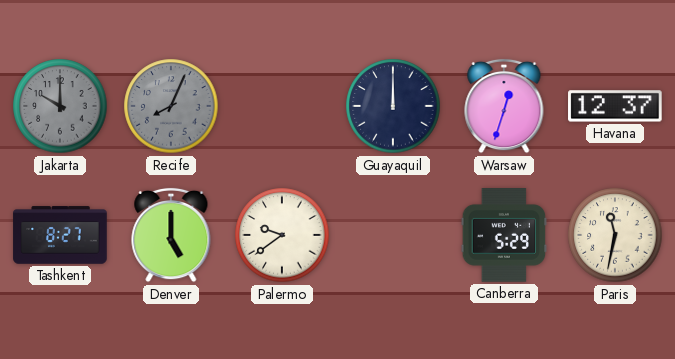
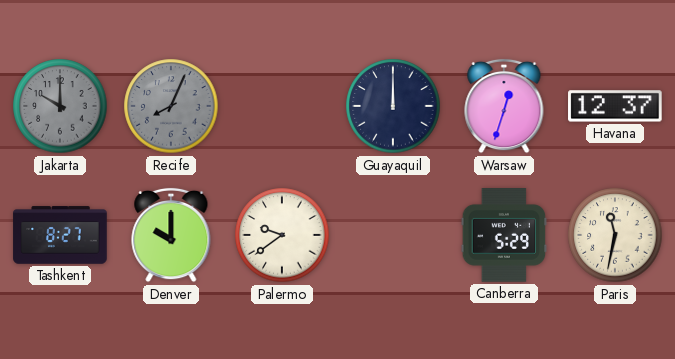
Denver: 5:00 -> 10:00
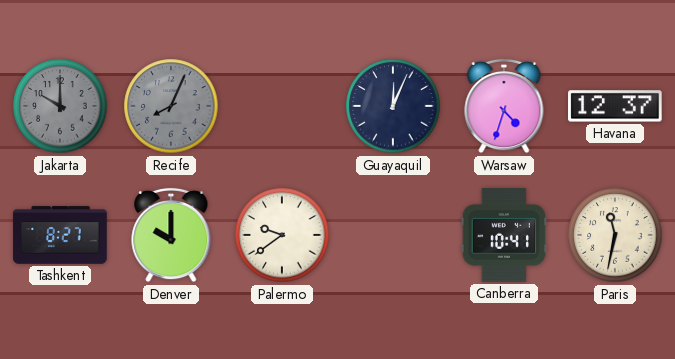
Guayaquil: 12:00 -> 12:04
Warsaw: 12:33 -> 4:33
Canberra: 5:29 -> 10:41
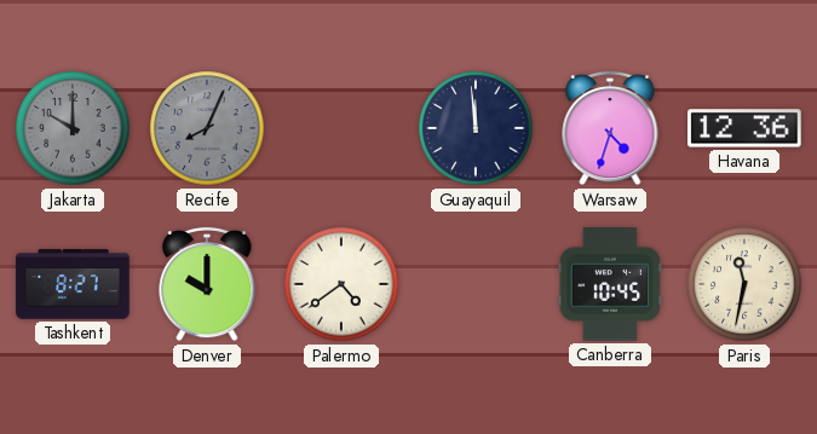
Guayaquil: 12:04 -> 11:59
Havana: 12:37 -> 12:36
Palermo: 9:39 -> 4:39
Canberra: 10:41 -> 10:45
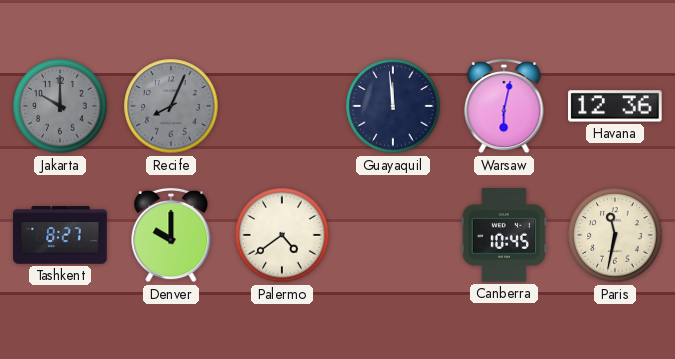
Warsaw: 4:33 -> 6:02
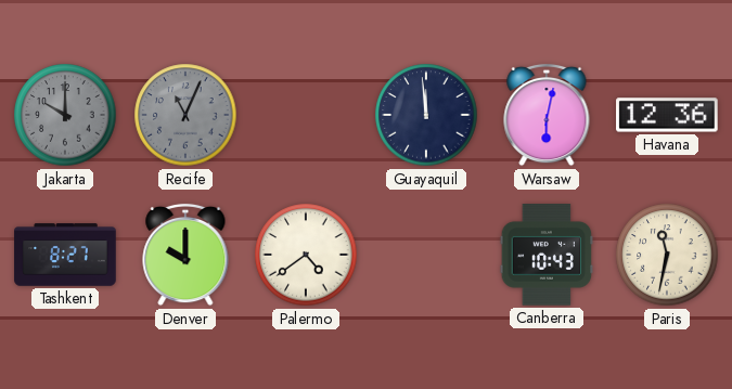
Recife: 8:04 -> 11:04
Canberra: 10:45 -> 10:43
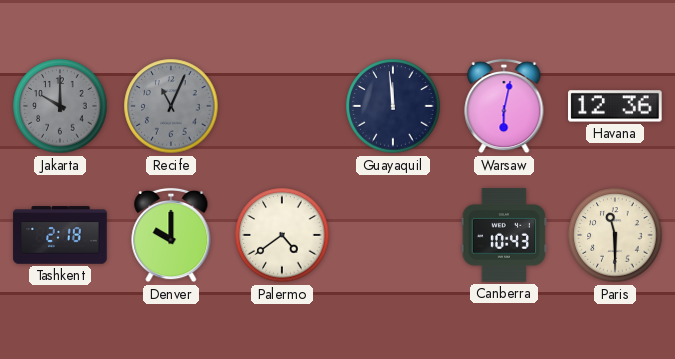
Tashkent: 8:27 -> 2:18
Paris: 11:32 -> 11:30
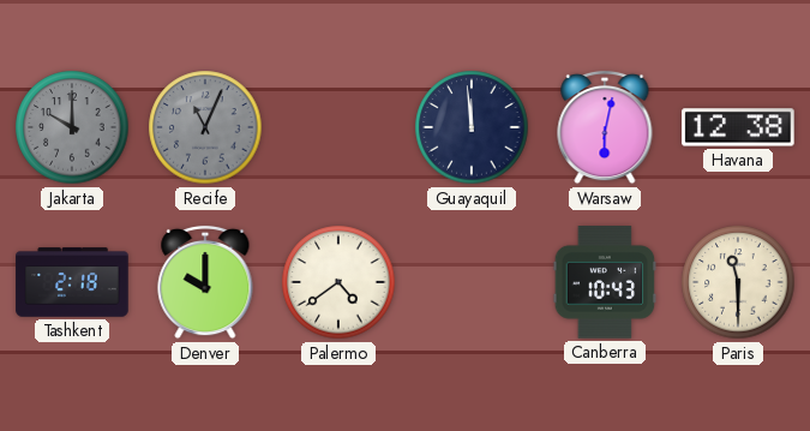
Havana: 12:36 -> 12:38
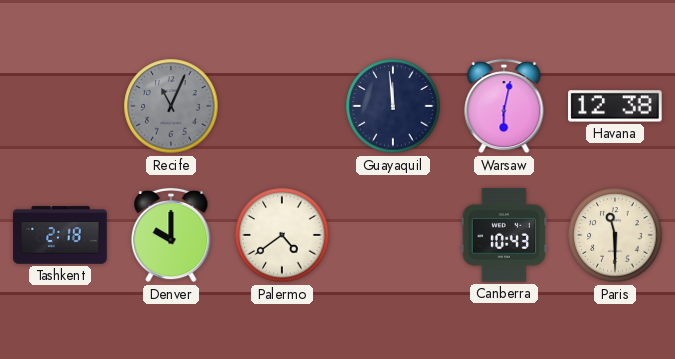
Jakarta: 10:00 -> none
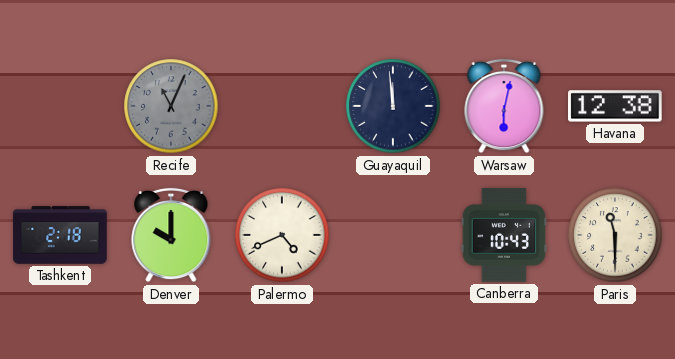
Palermo: 4:39 -> 4:41
